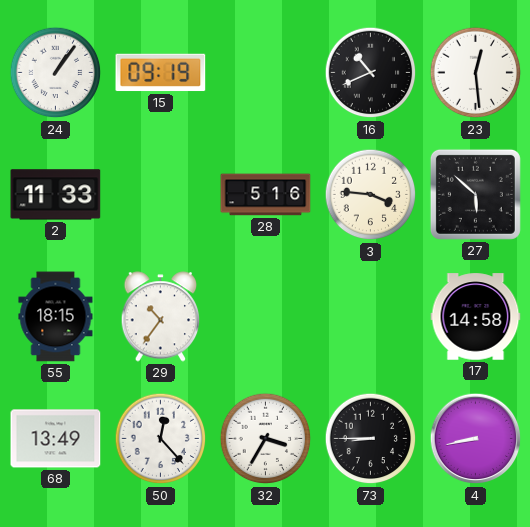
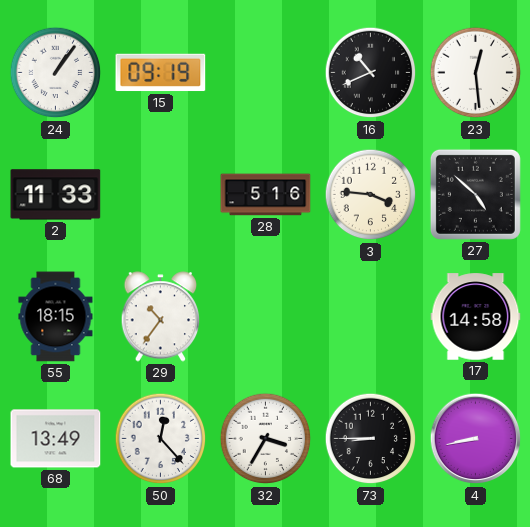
27: 5:52 -> 4:52
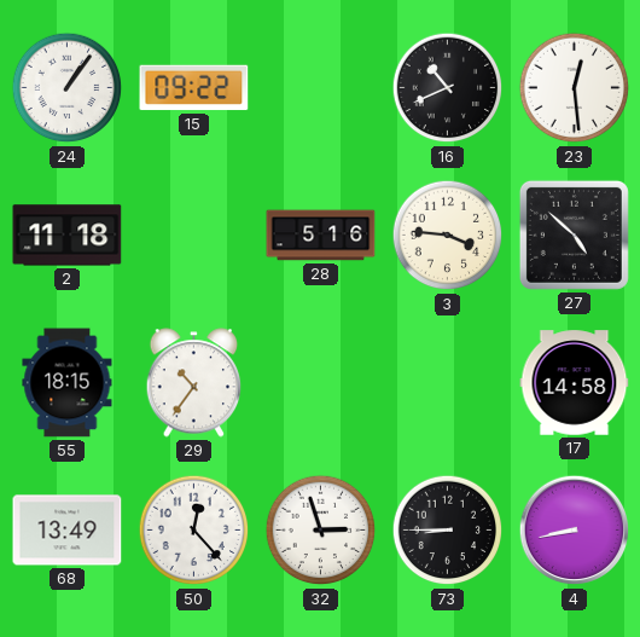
15: 09:19 -> 09:22
2: 11:33 -> 11:18
32: 3:35 -> 2:57
